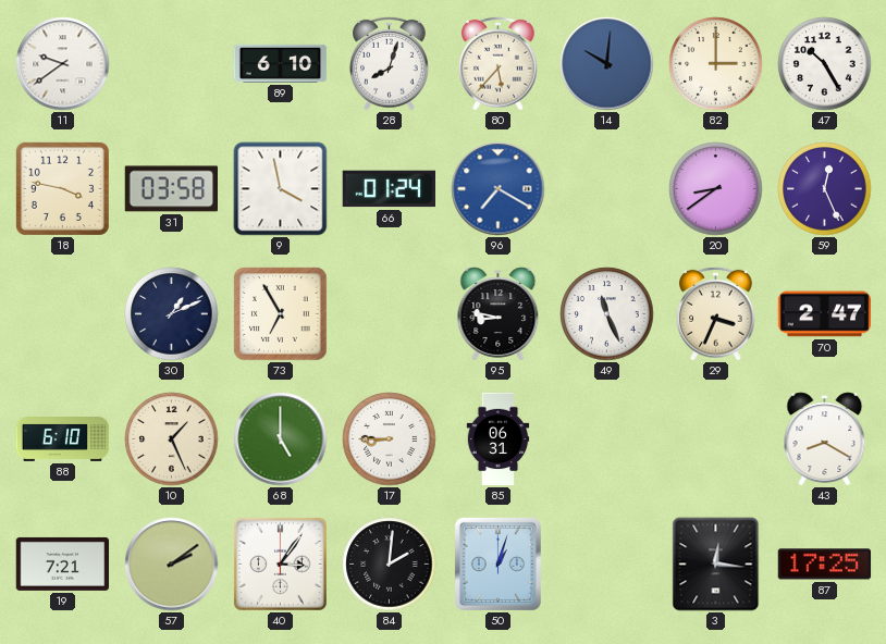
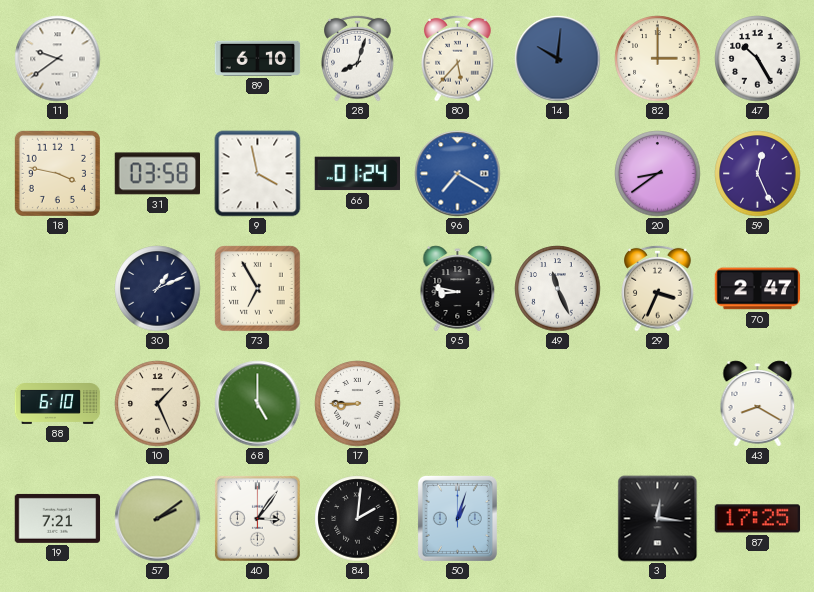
85: 06:31 -> none
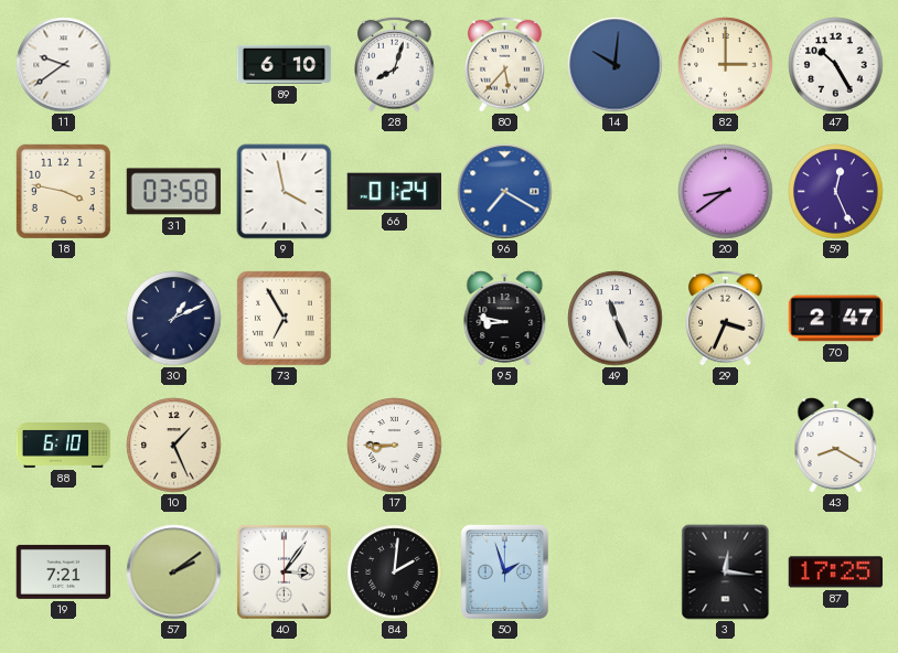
68: 5:00 -> none
50: 1:03 -> 1:57
